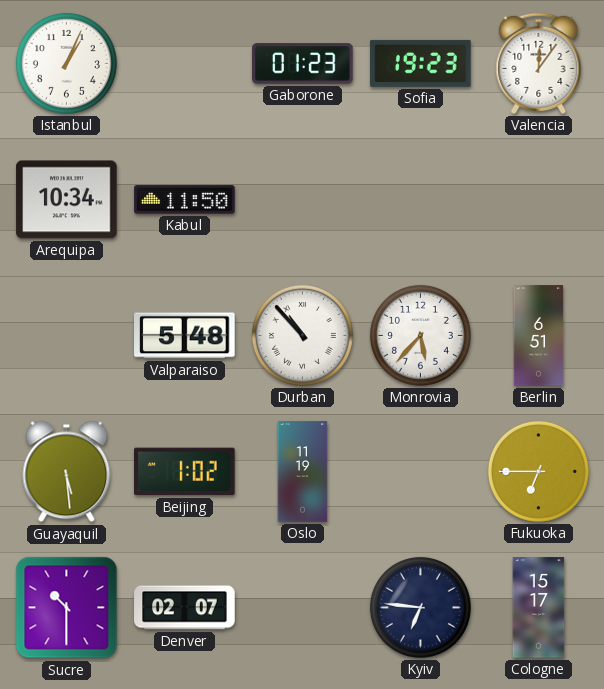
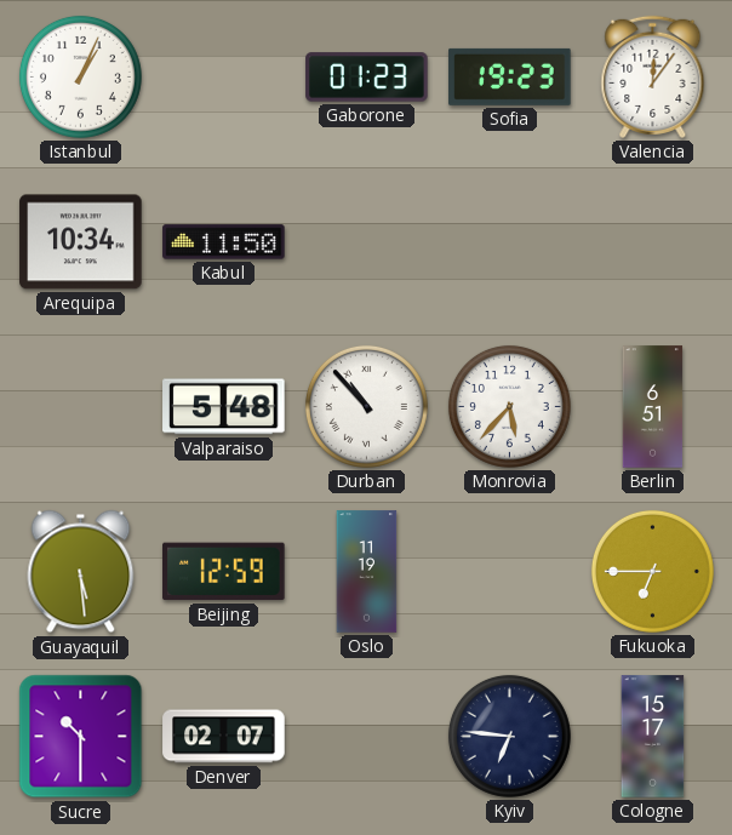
Beijing: 1:02 -> 12:59
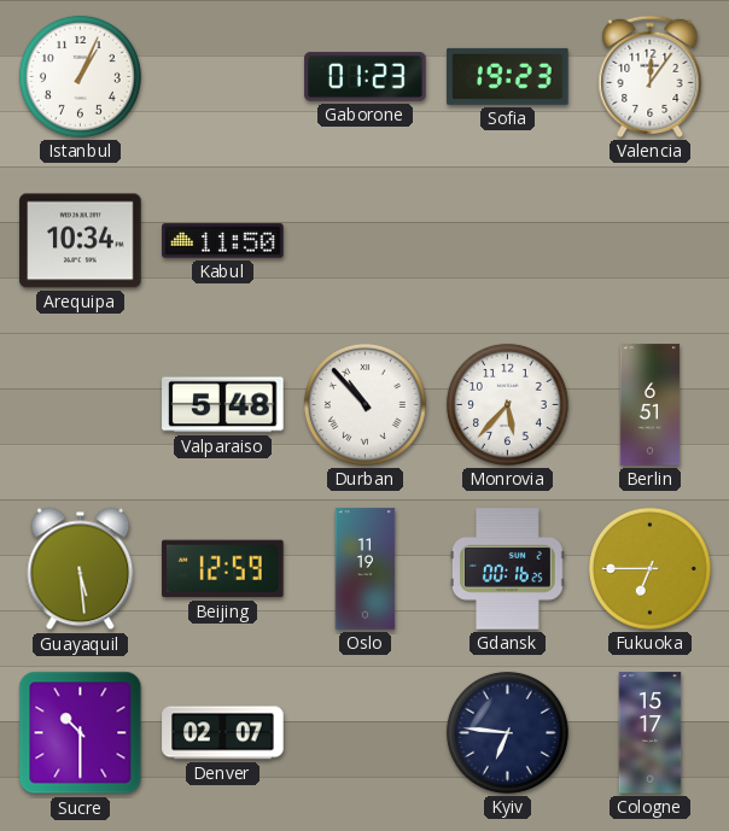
Gdansk: none -> 00:16
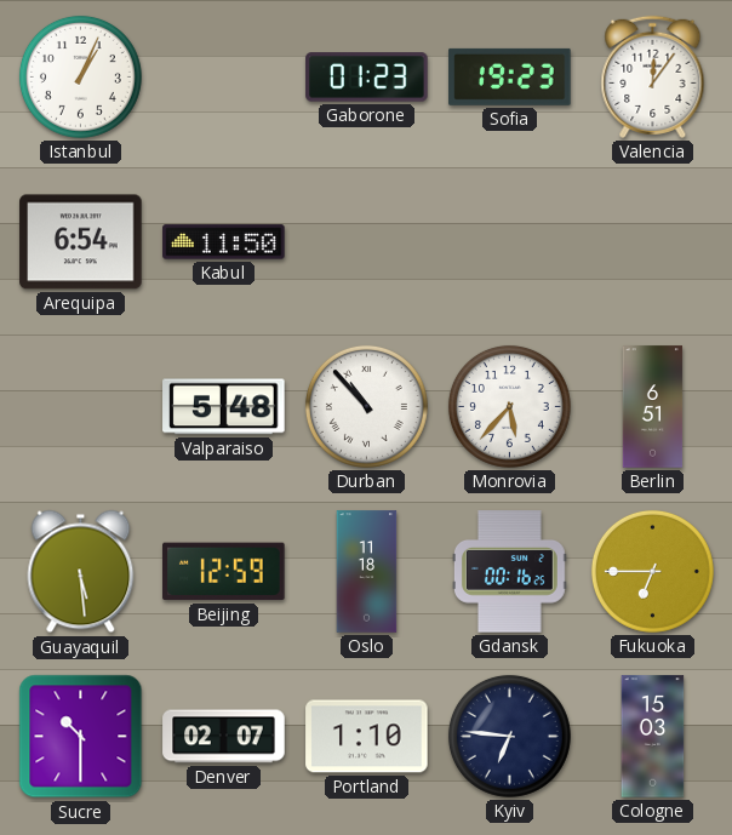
Arequipa: 10:34 -> 6:54
Oslo: 11:19 -> 11:18
Portland: none -> 1:10
Cologne: 15:17 -> 15:03
